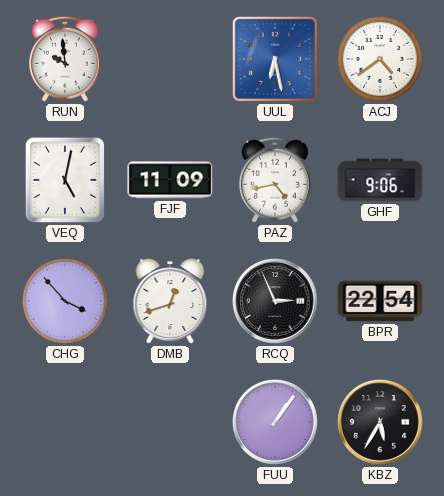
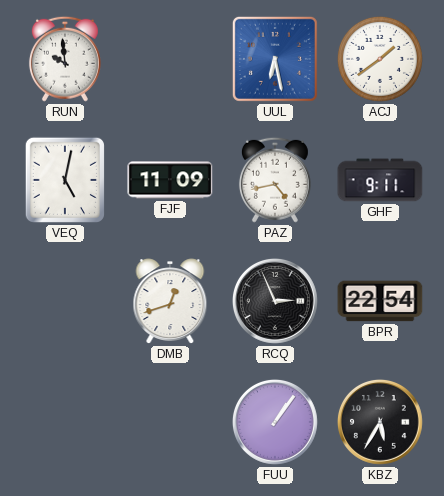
ACJ: 4:39 -> 1:39
GHF: 9:06 -> 9:11
CHG: 3:53 -> none
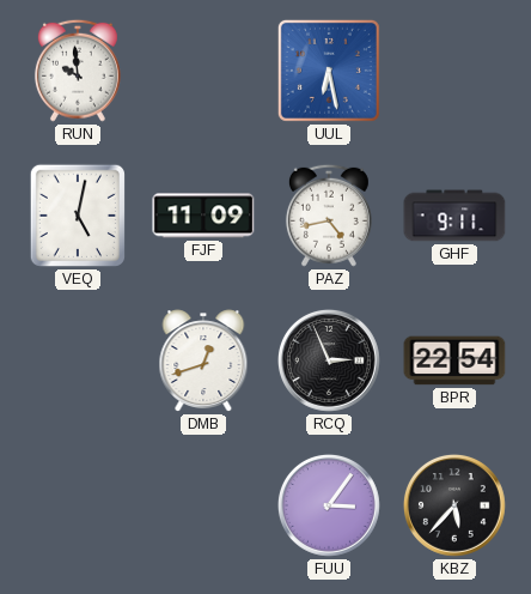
ACJ: 1:39 -> none
FUU: 1:06 -> 3:06
KBZ: 5:35 -> 5:37
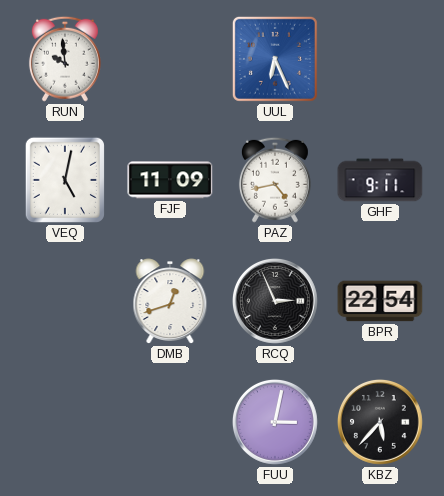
UUL: 6:28 -> 6:26
FUU: 3:06 -> 3:02
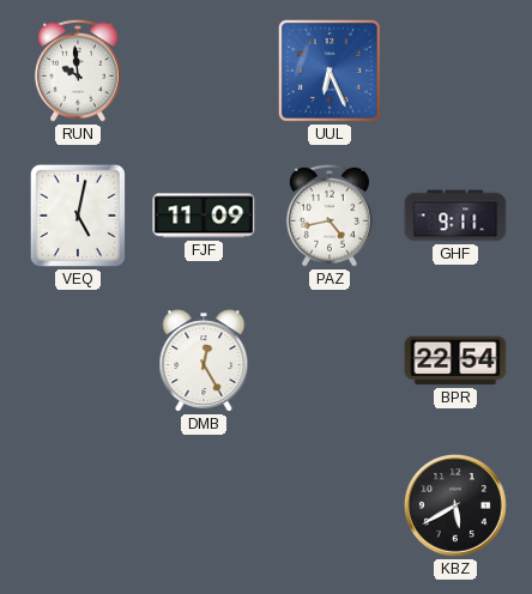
DMB: 12:42 -> 12:25
RCQ: 2:56 -> none
FUU: 3:02 -> none
KBZ: 5:37 -> 5:40
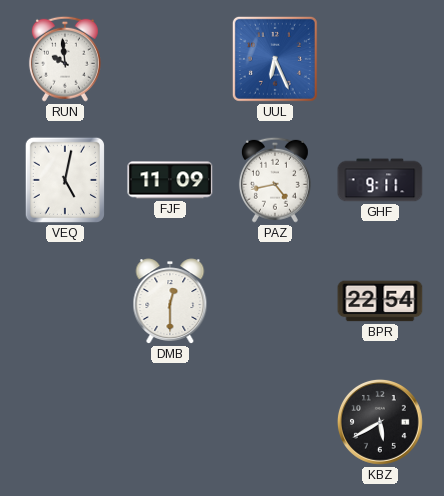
DMB: 12:25 -> 12:30
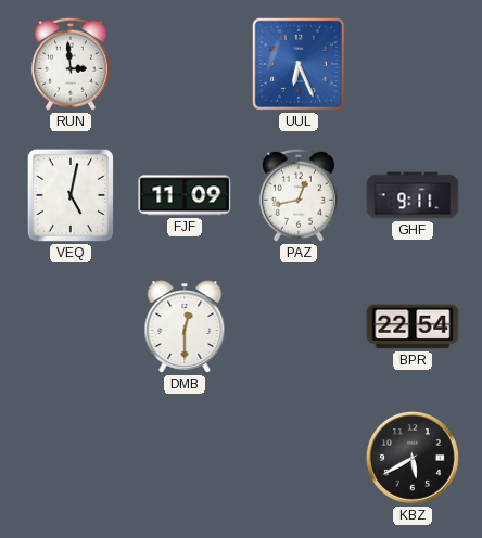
RUN: 9:59 -> 2:59
PAZ: 4:43 -> 12:43
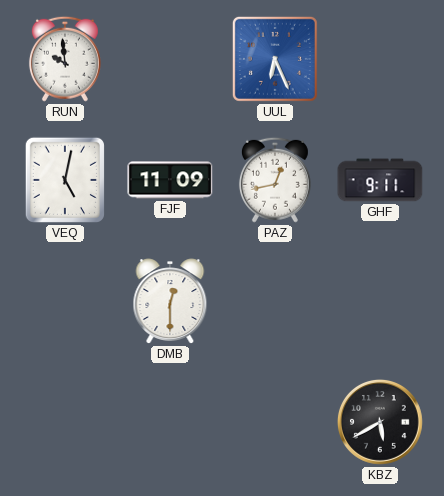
RUN: 2:59 -> 9:59
BPR: 22:54 -> none
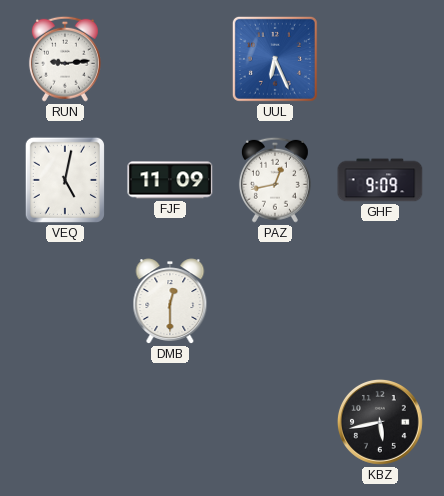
RUN: 9:59 -> 9:14
GHF: 9:11 -> 9:09
KBZ: 5:40 -> 5:43
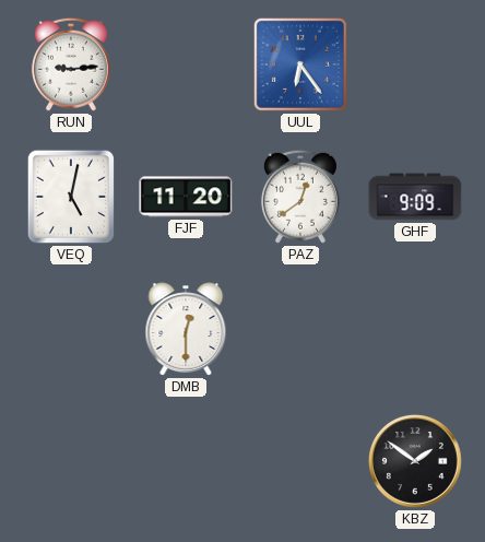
UUL: 6:26 -> 6:24
FJF: 11:09 -> 11:20
PAZ: 12:43 -> 12:39
KBZ: 5:43 -> 1:51
